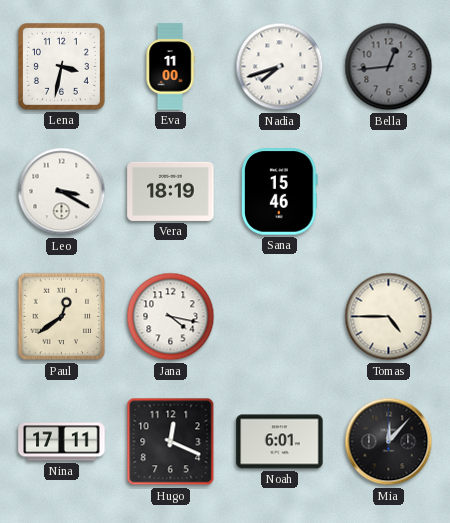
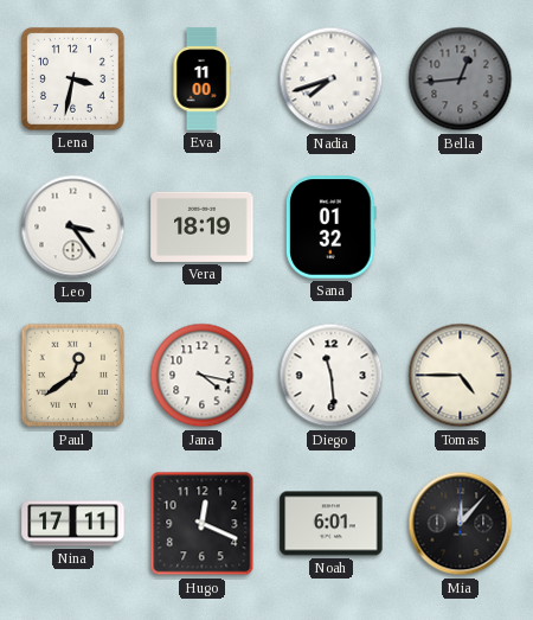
Leo: 3:20 -> 3:24
Sana: 15:46 -> 01:32
Diego: none -> 11:29
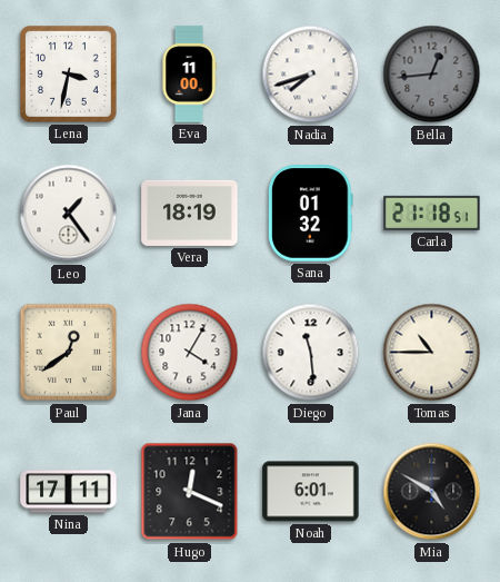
Leo: 3:24 -> 1:24
Carla: none -> 21:18
Jana: 4:17 -> 4:05
Tomas: 4:45 -> 10:45
Mia: 12:07 -> 4:50
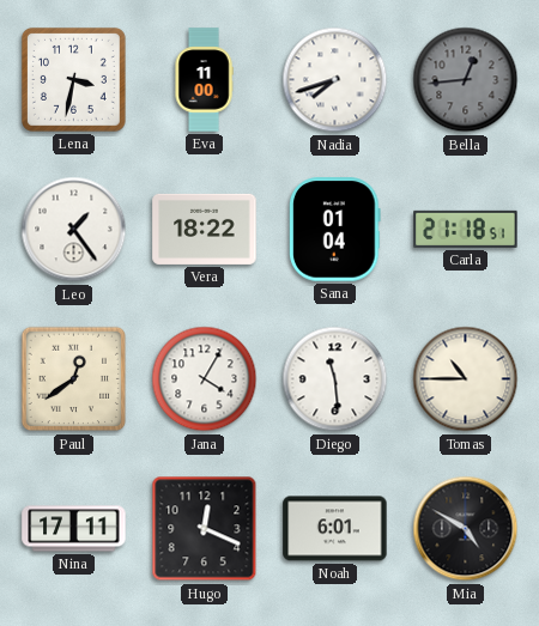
Vera: 18:19 -> 18:22
Sana: 01:32 -> 01:04
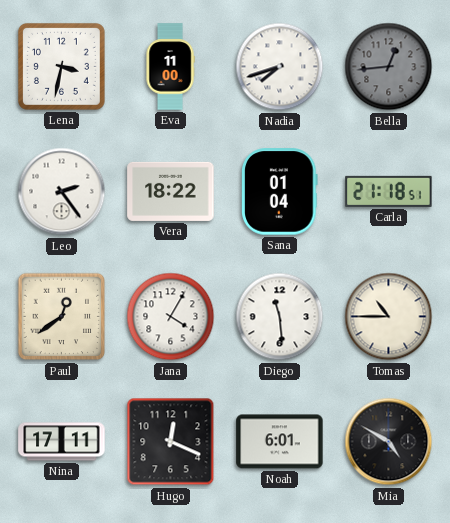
Leo: 1:24 -> 2:24
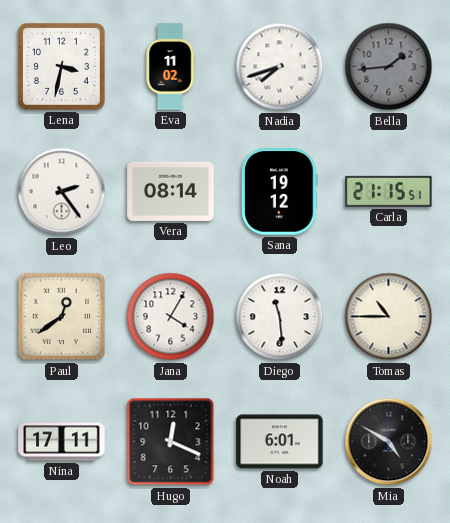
Eva: 11:00 -> 11:02
Bella: 12:44 -> 1:44
Vera: 18:22 -> 08:14
Sana: 01:04 -> 19:12
Carla: 21:18 -> 21:15
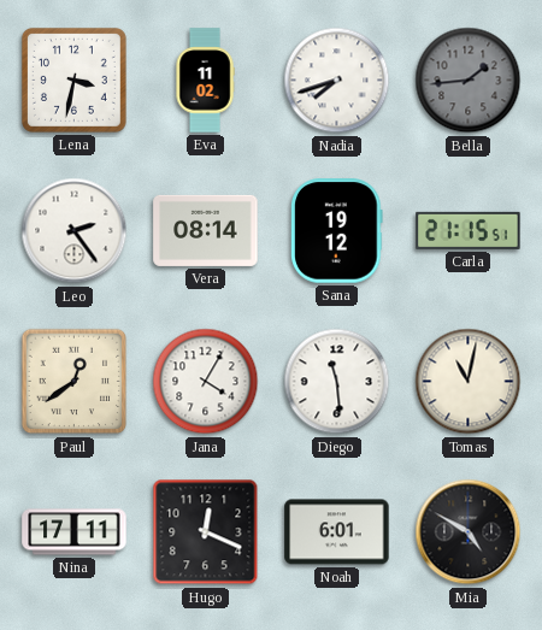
Tomas: 10:45 -> 11:02
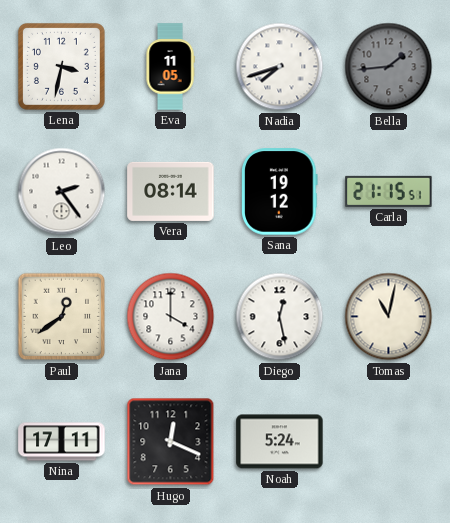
Eva: 11:02 -> 11:05
Jana: 4:05 -> 4:00
Diego: 11:29 -> 12:28
Noah: 6:01 -> 5:24
Mia: 4:50 -> none
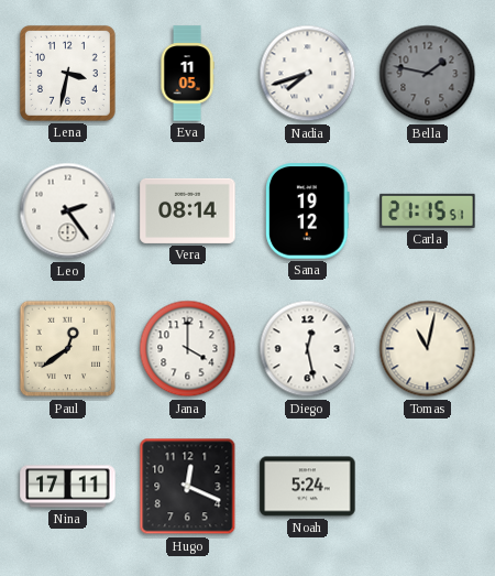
Bella: 1:44 -> 1:47
